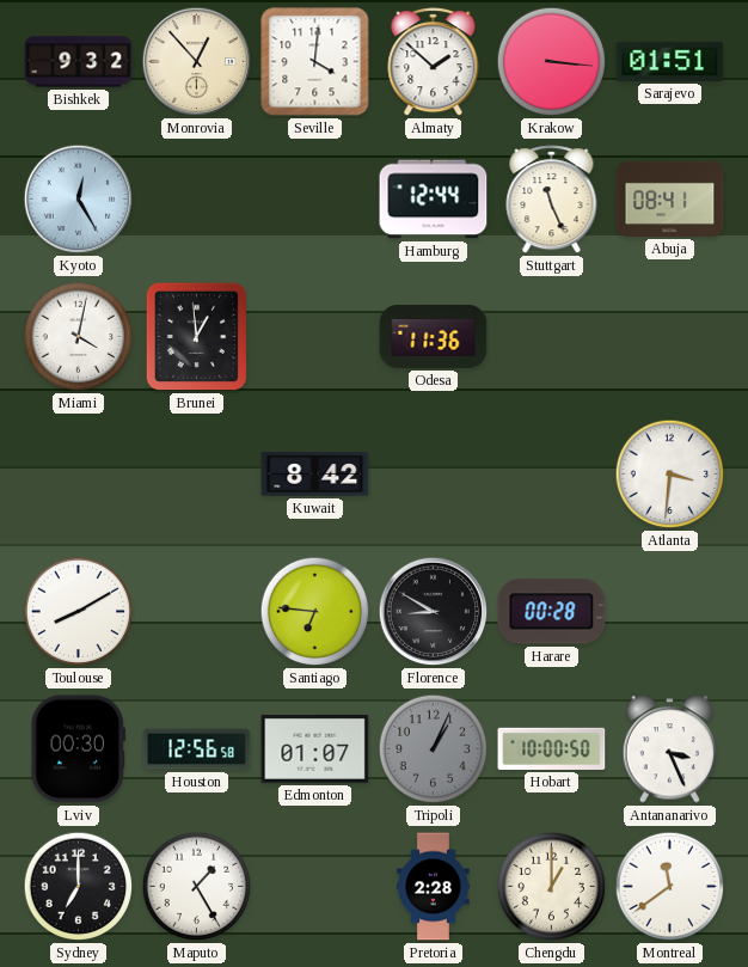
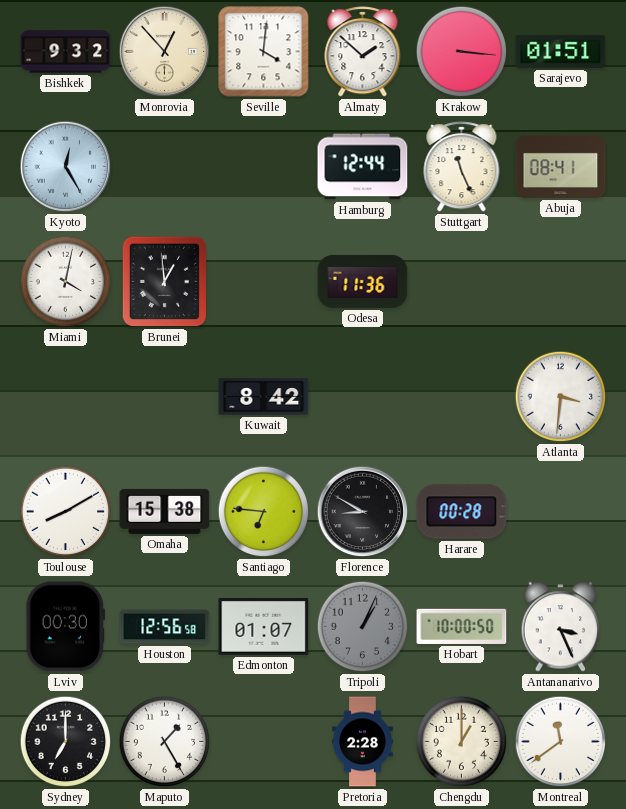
Omaha: none -> 15:38
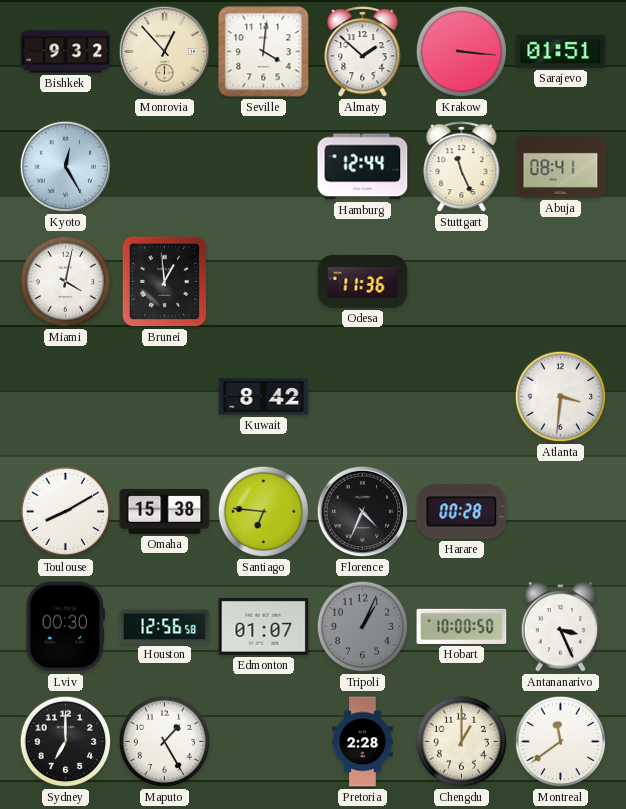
Florence: 8:50 -> 4:34
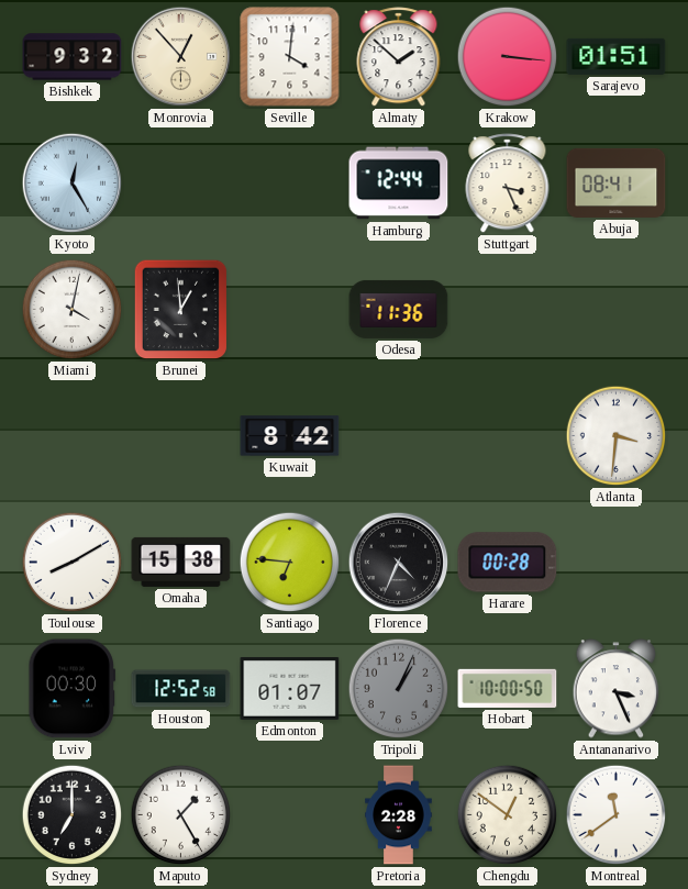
Stuttgart: 11:26 -> 3:26
Houston: 12:56 -> 12:52
Chengdu: 1:00 -> 12:51
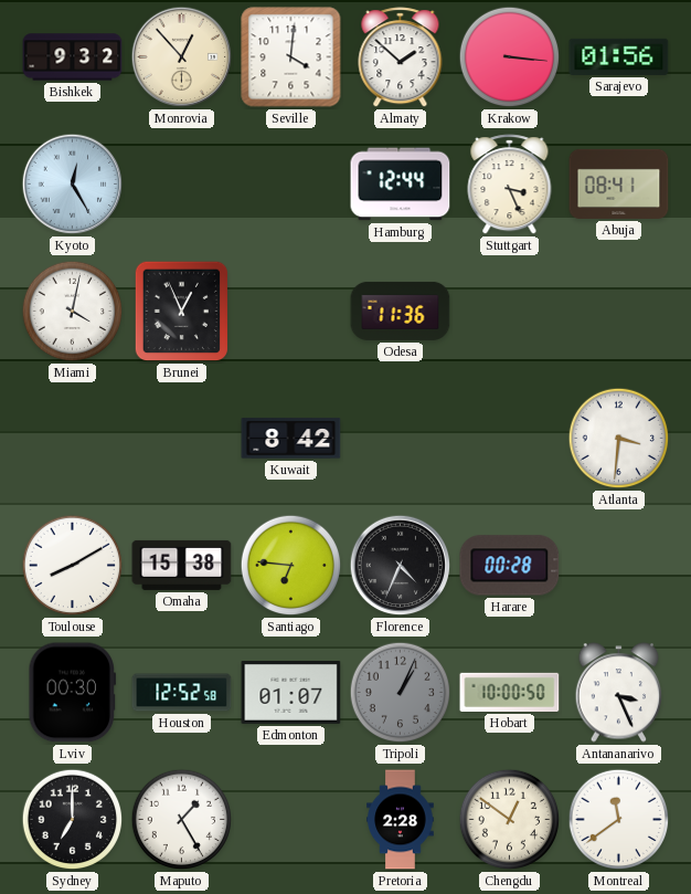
Sarajevo: 01:51 -> 01:56
Brunei: 12:59 -> 12:56
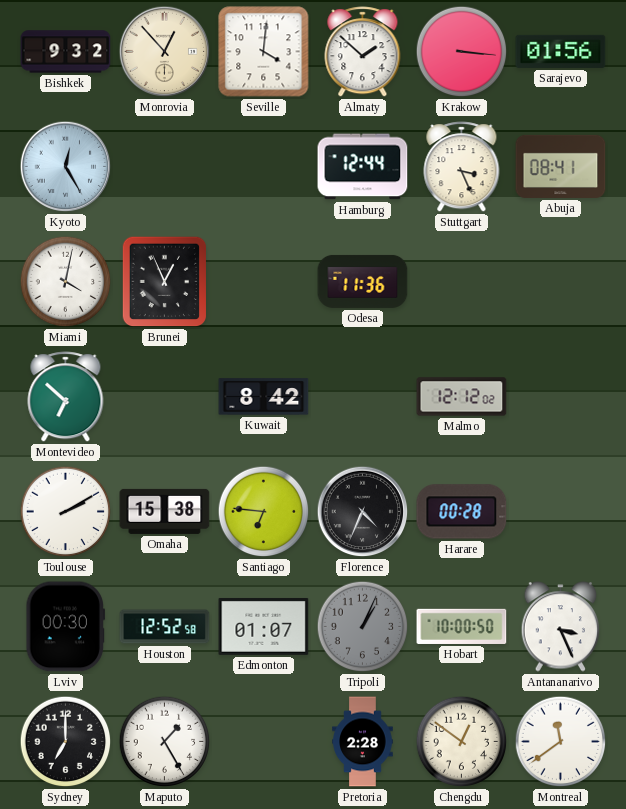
Montevideo: none -> 6:52
Malmo: none -> 12:12
Atlanta: 3:31 -> none
Toulouse: 8:10 -> 2:10
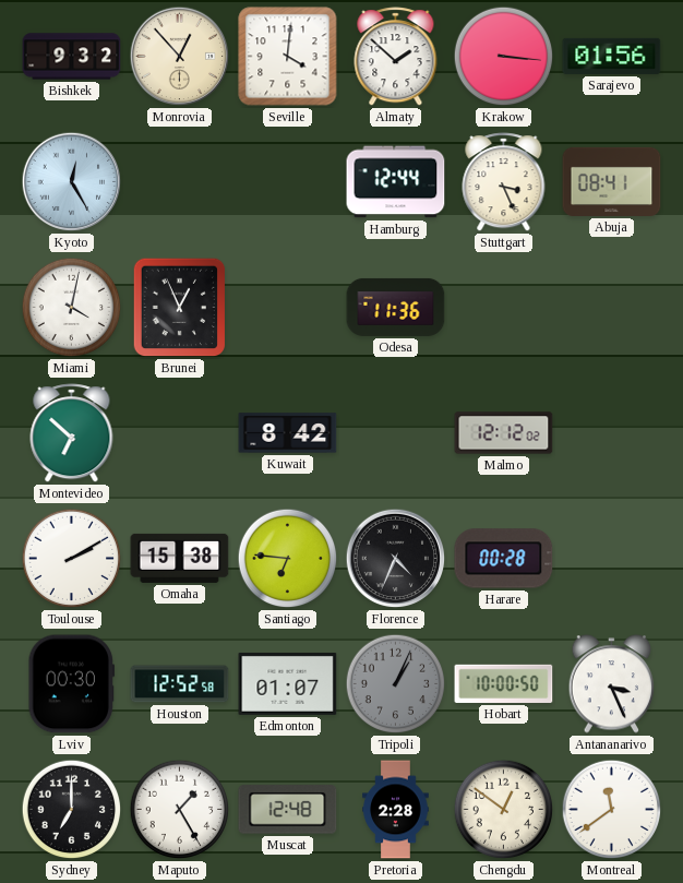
Muscat: none -> 12:48
